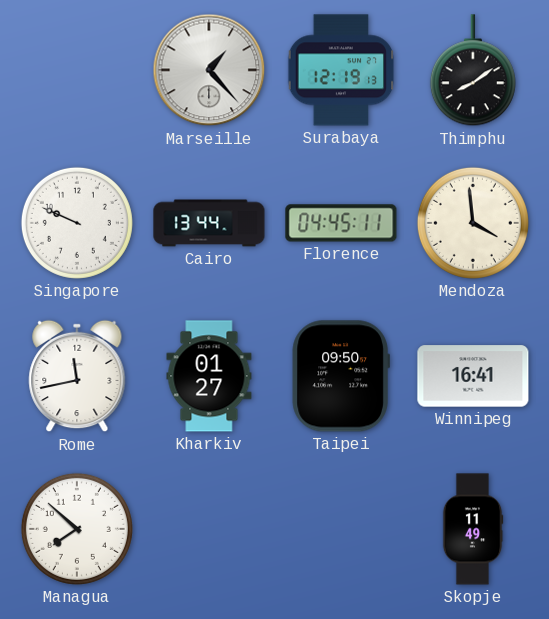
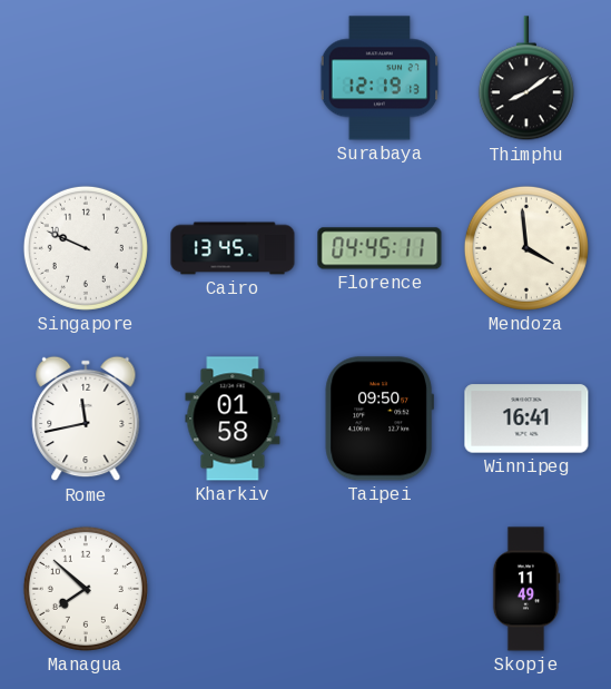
Marseille: 1:23 -> none
Cairo: 13:44 -> 13:45
Kharkiv: 01:27 -> 01:58
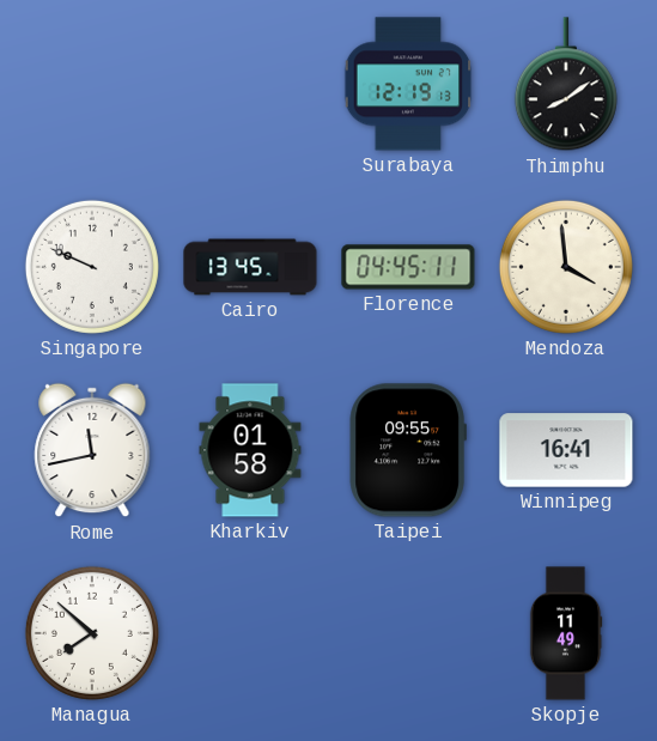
Taipei: 09:50 -> 09:55
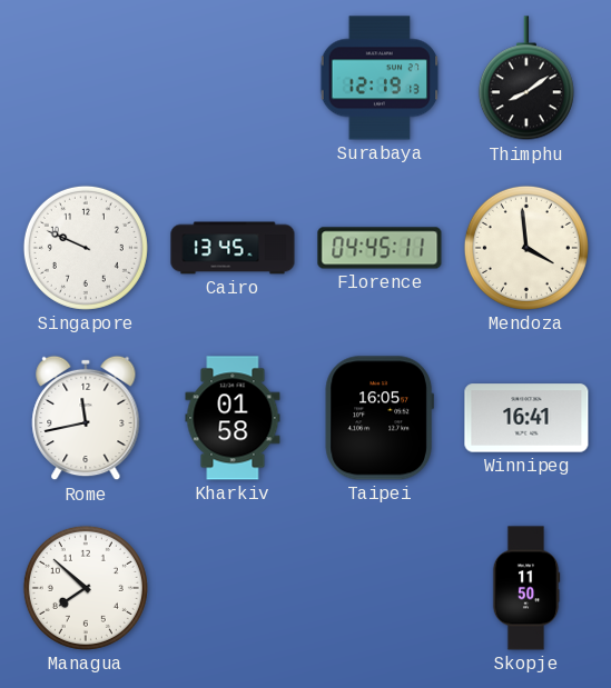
Taipei: 09:55 -> 16:05
Skopje: 11:49 -> 11:50
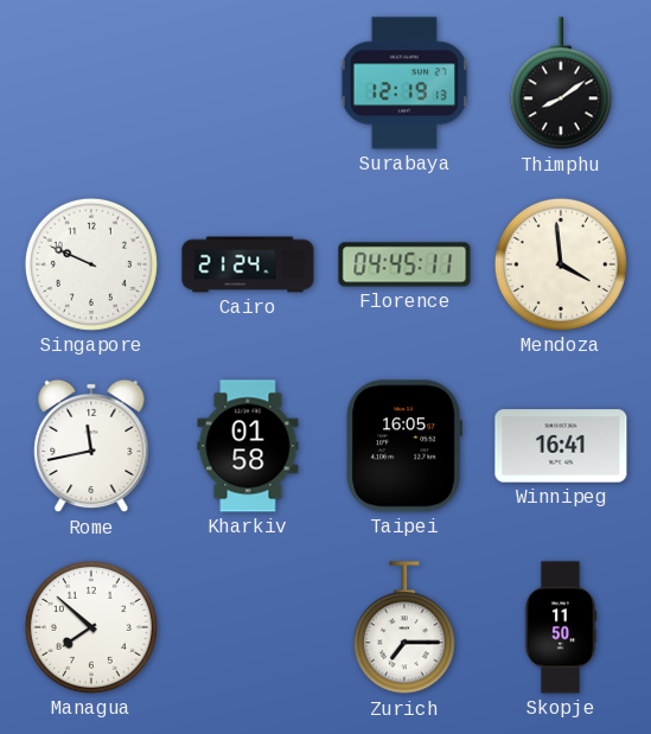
Cairo: 13:45 -> 21:24
Zurich: none -> 7:15
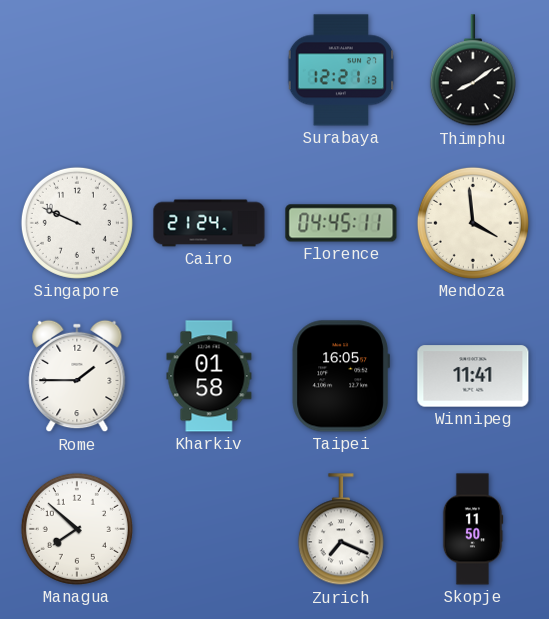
Surabaya: 12:19 -> 12:21
Rome: 11:43 -> 1:45
Winnipeg: 16:41 -> 11:41
Zurich: 7:15 -> 7:19
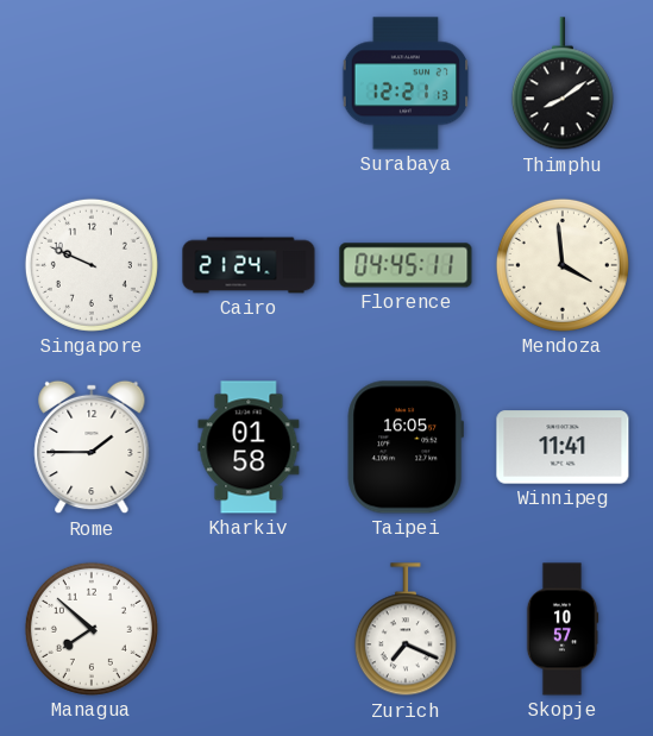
Skopje: 11:50 -> 10:57
